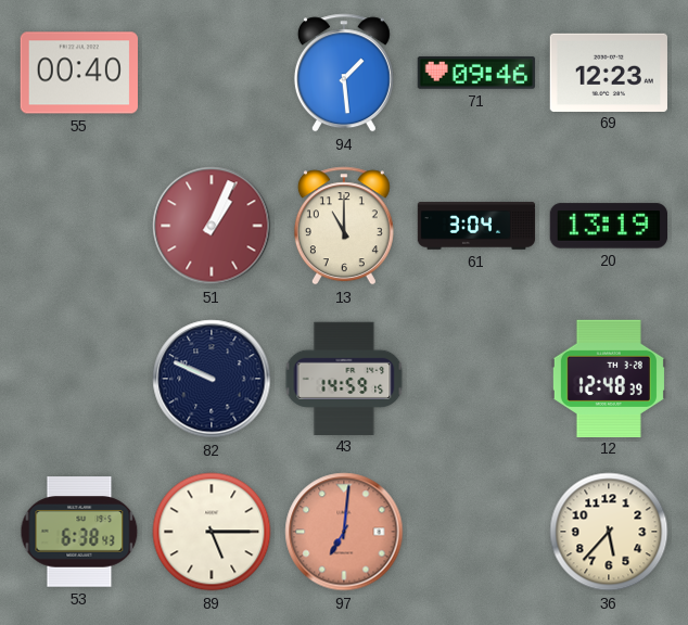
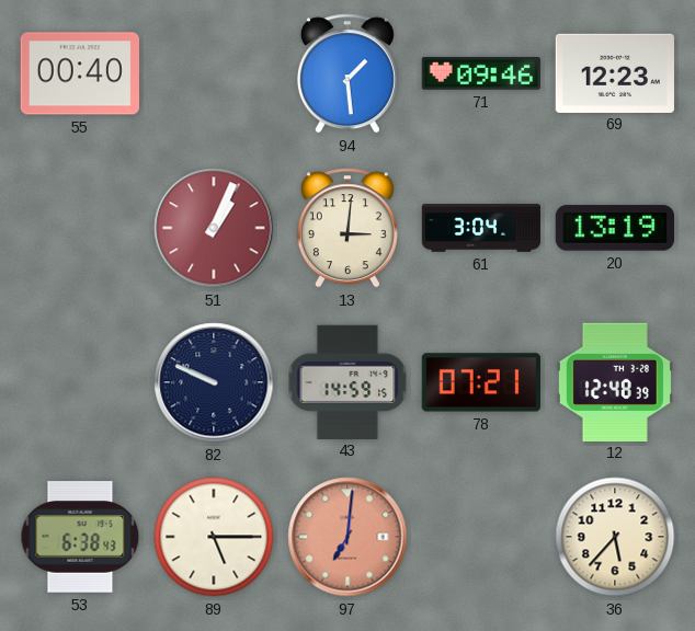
13: 11:00 -> 3:01
78: none -> 07:21
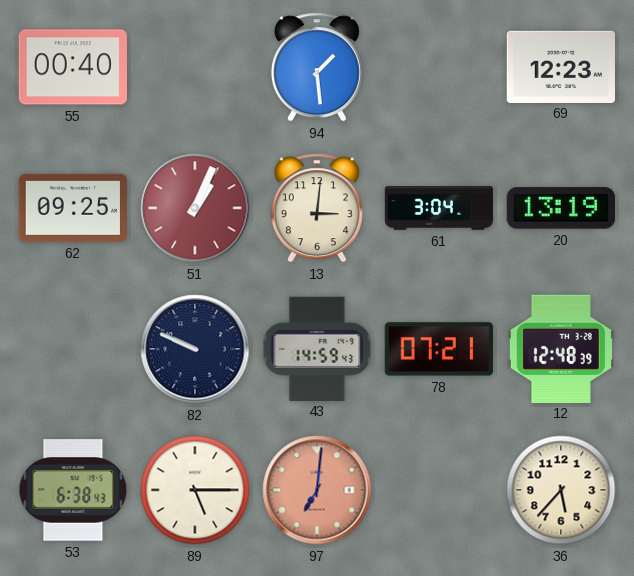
71: 09:46 -> none
62: none -> 09:25
43: 14:59:15 -> 14:59:43
